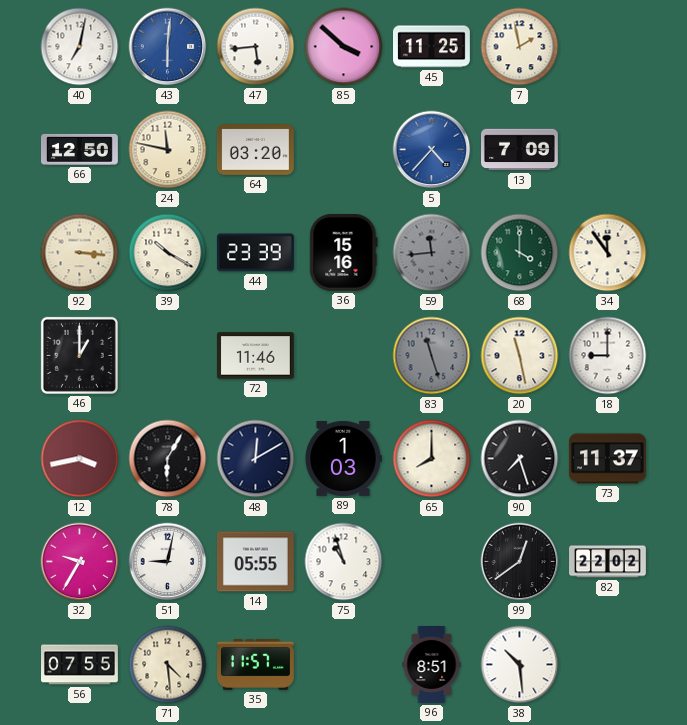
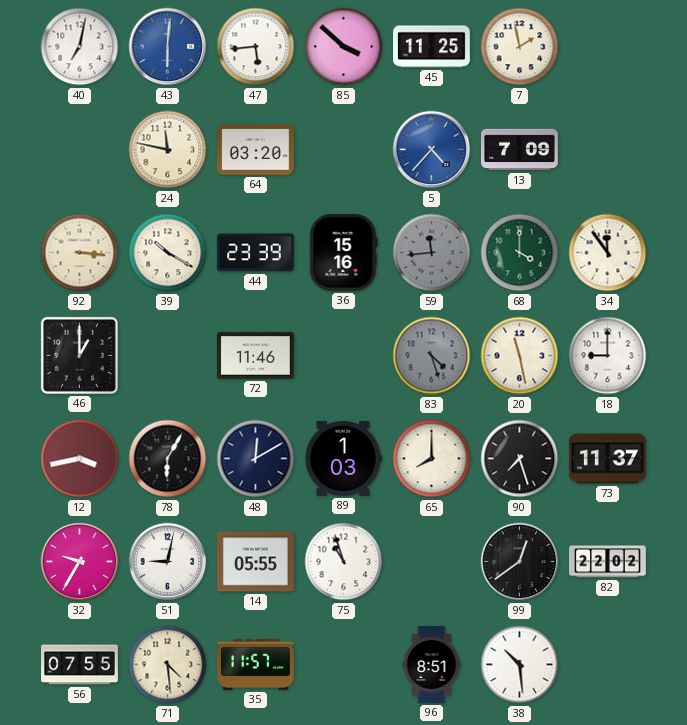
66: 12:50 -> none
83: 11:27 -> 4:27
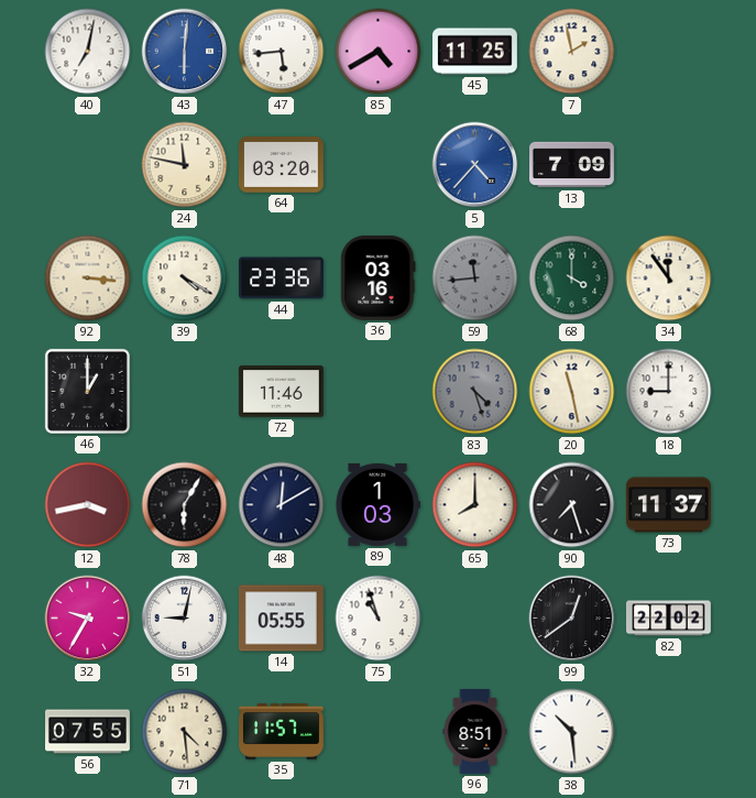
85: 3:52 -> 4:40
39: 10:20 -> 4:20
44: 23:39 -> 23:36
36: 15:16 -> 03:16
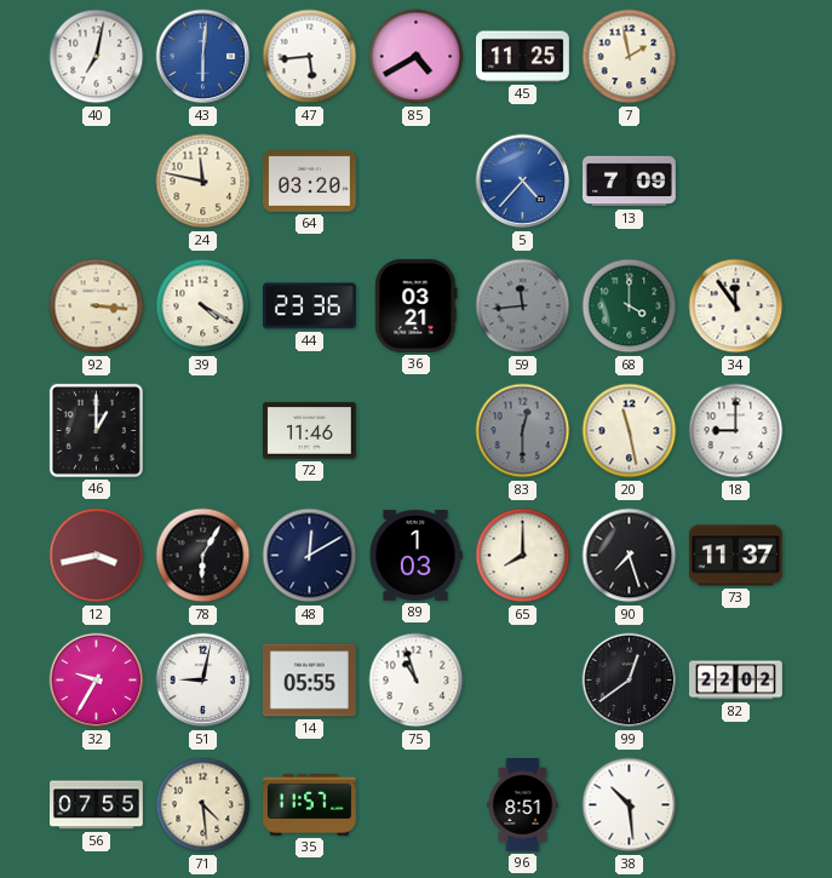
36: 03:16 -> 03:21
83: 4:27 -> 12:30
